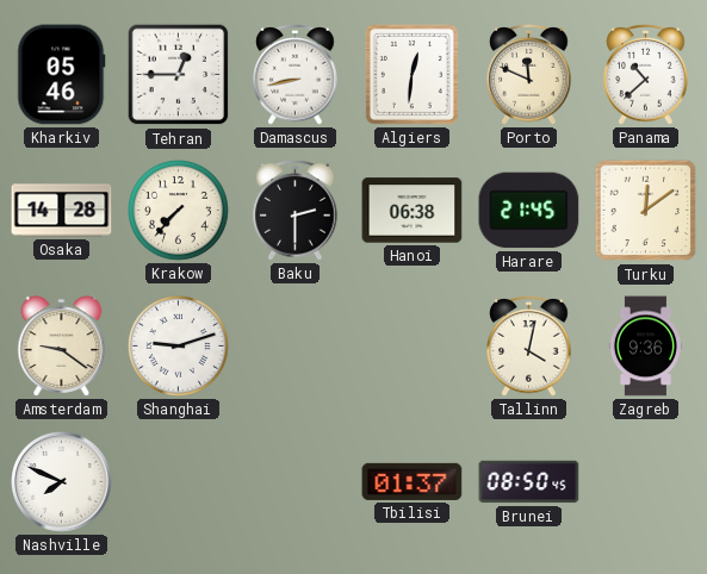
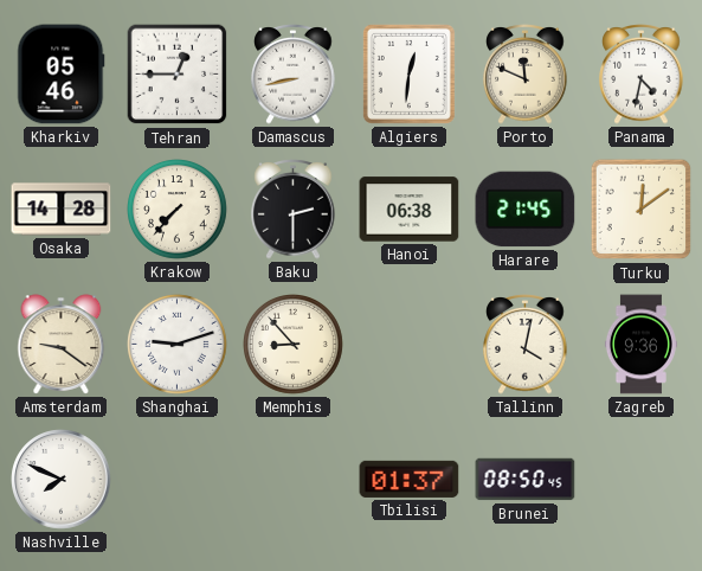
Panama: 10:38 -> 4:32
Memphis: none -> 8:53
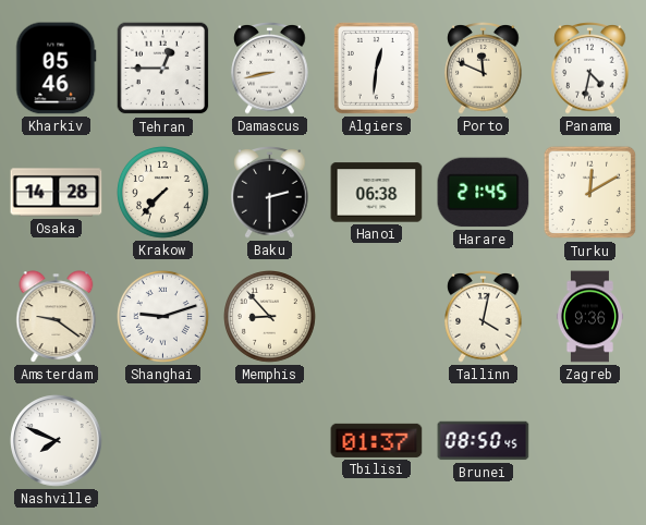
Turku: 12:09 -> 12:10
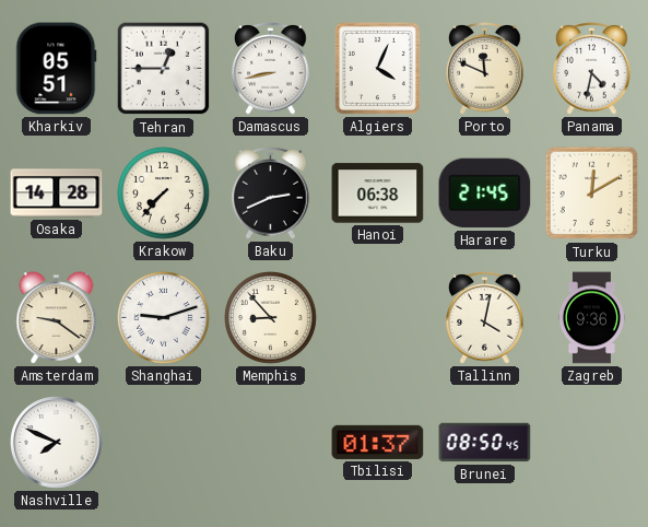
Kharkiv: 05:46 -> 05:51
Algiers: 12:31 -> 4:04
Baku: 2:30 -> 2:41
